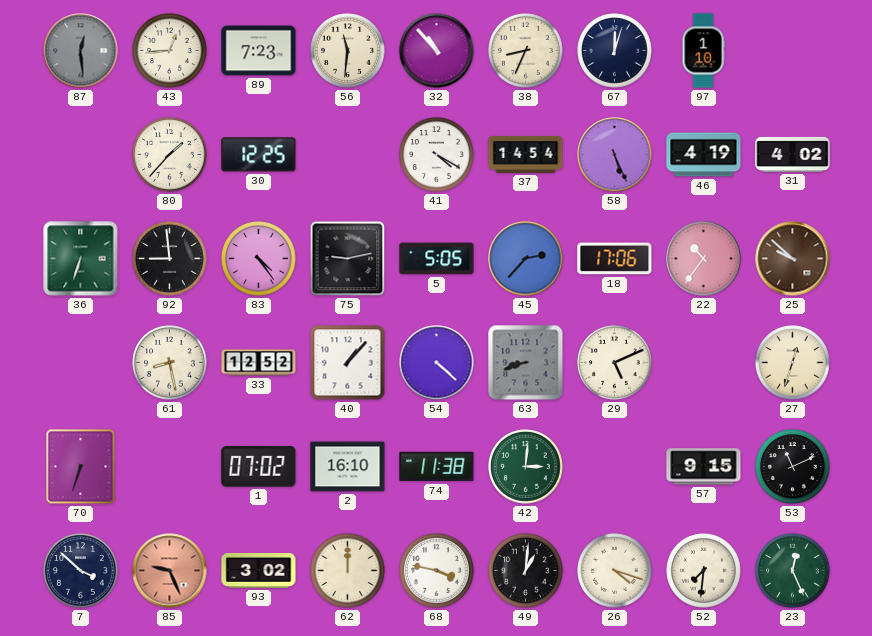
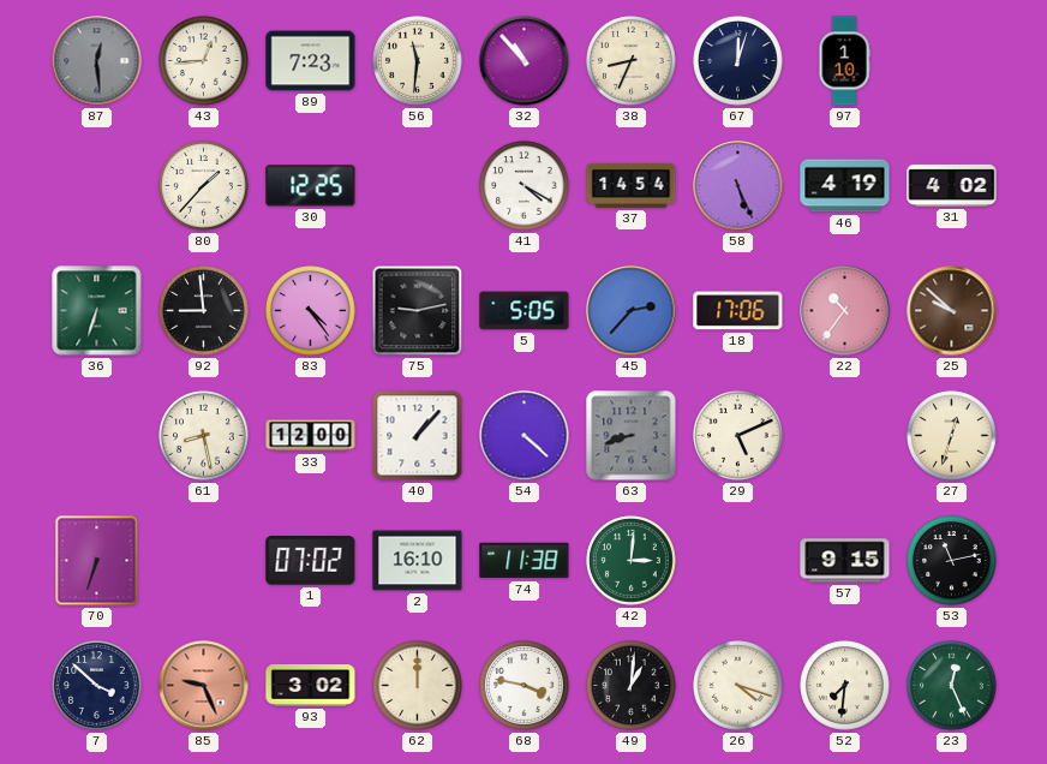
33: 12:52 -> 12:00
53: 11:11 -> 11:13
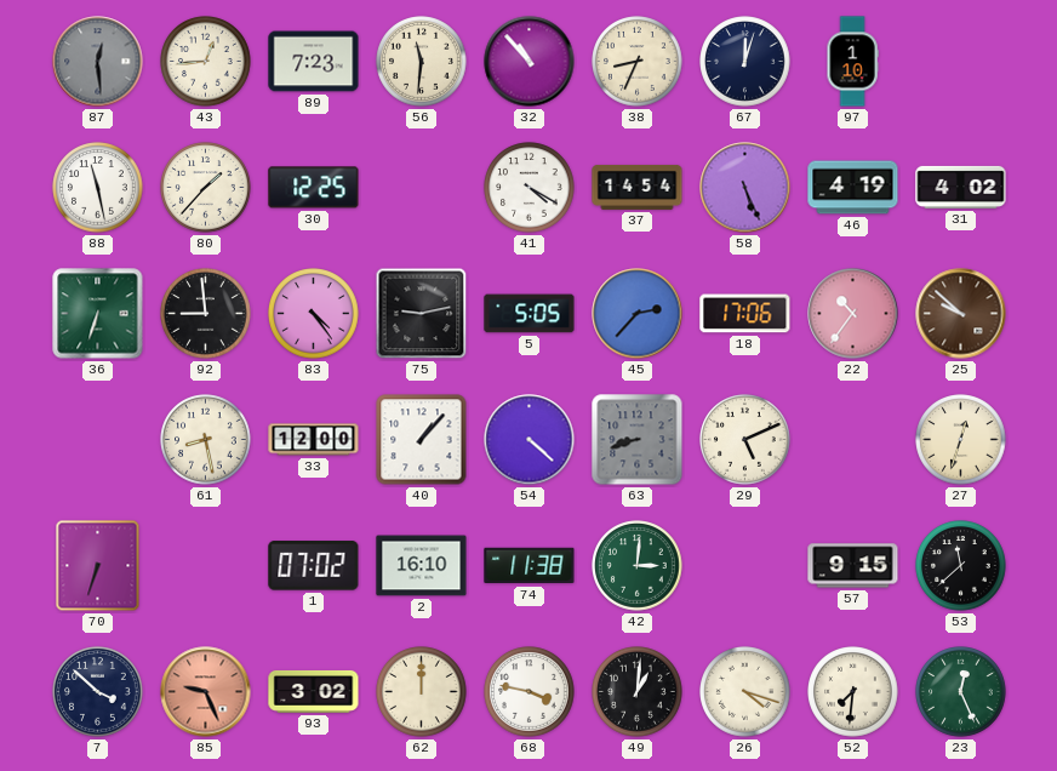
88: none -> 11:28
53: 11:13 -> 11:38
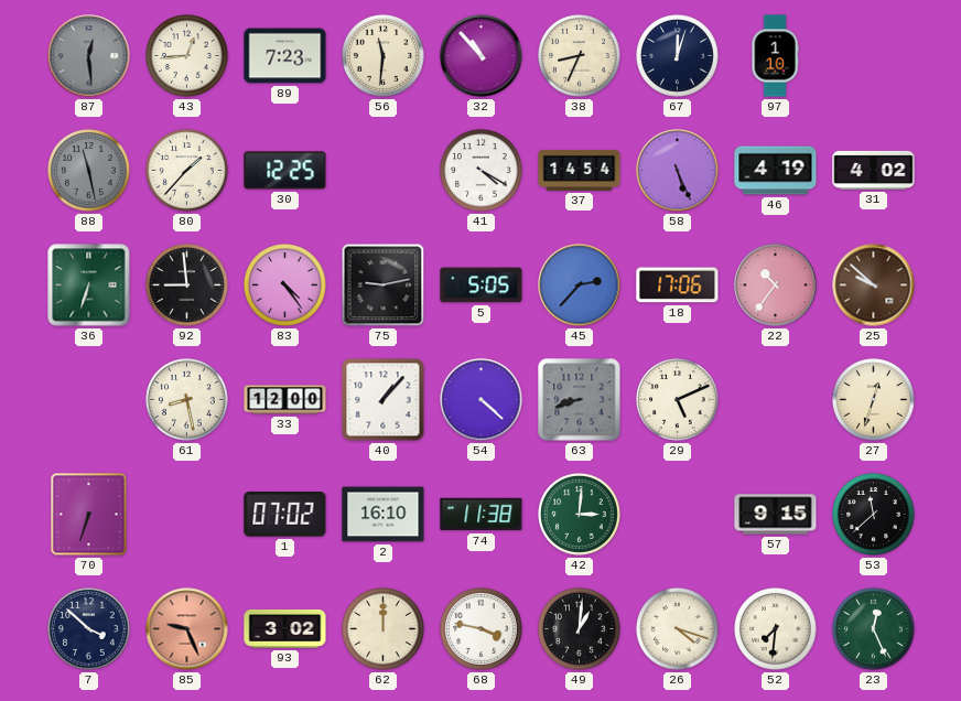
88 dial: white -> grey
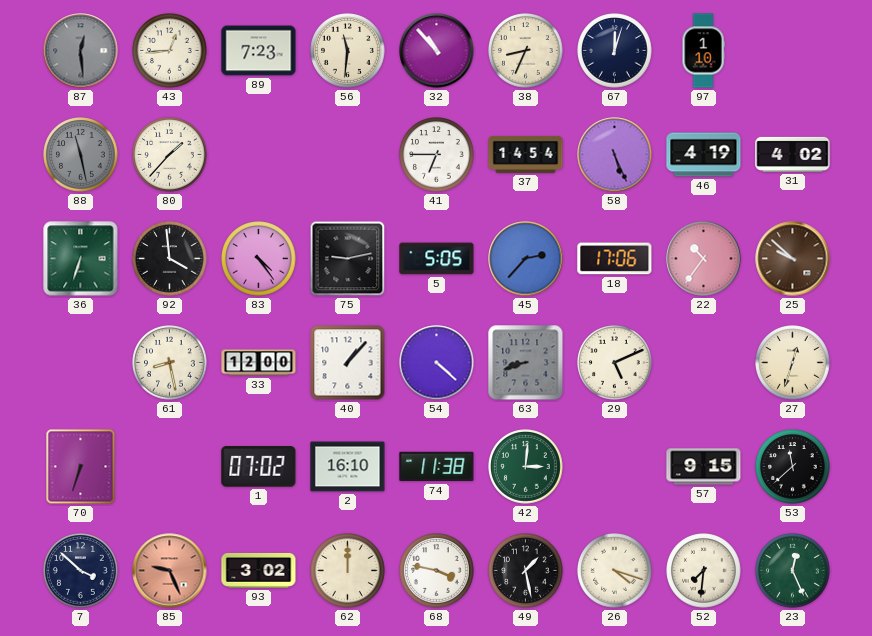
30: 12:25 -> none
41: 4:20 -> 6:45
92: 8:59 -> 3:59
49: 1:01 -> 1:28
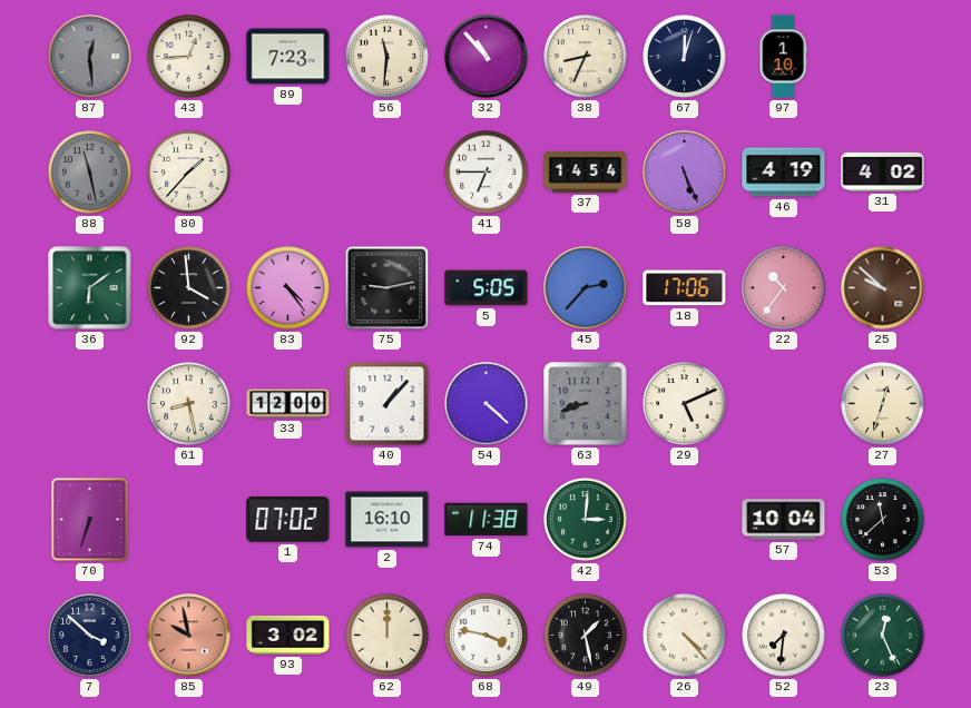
36: 6:33 -> 6:09
57: 9:15 -> 10:04
85: 9:26 -> 9:58
26: 4:18 -> 4:23
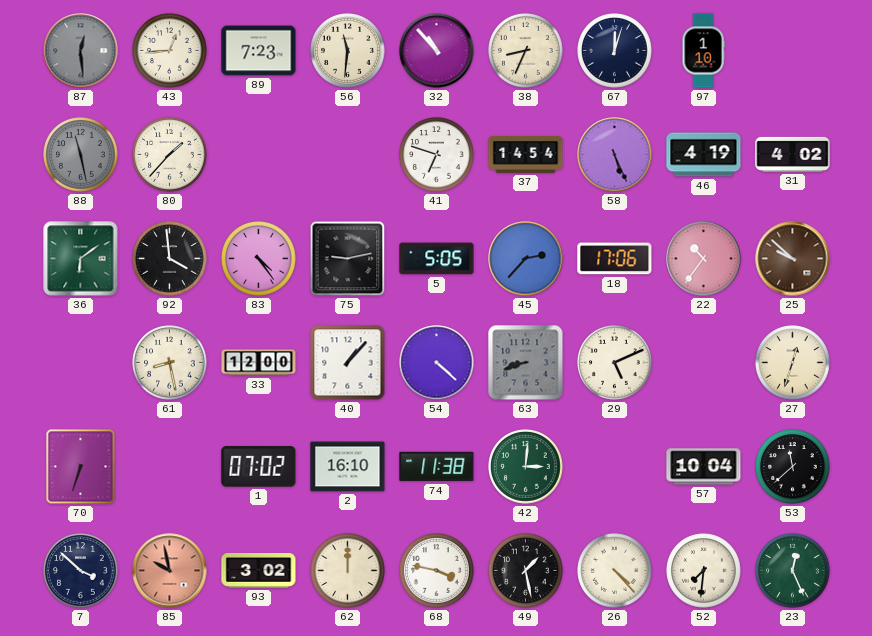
41: 6:45 -> 6:48
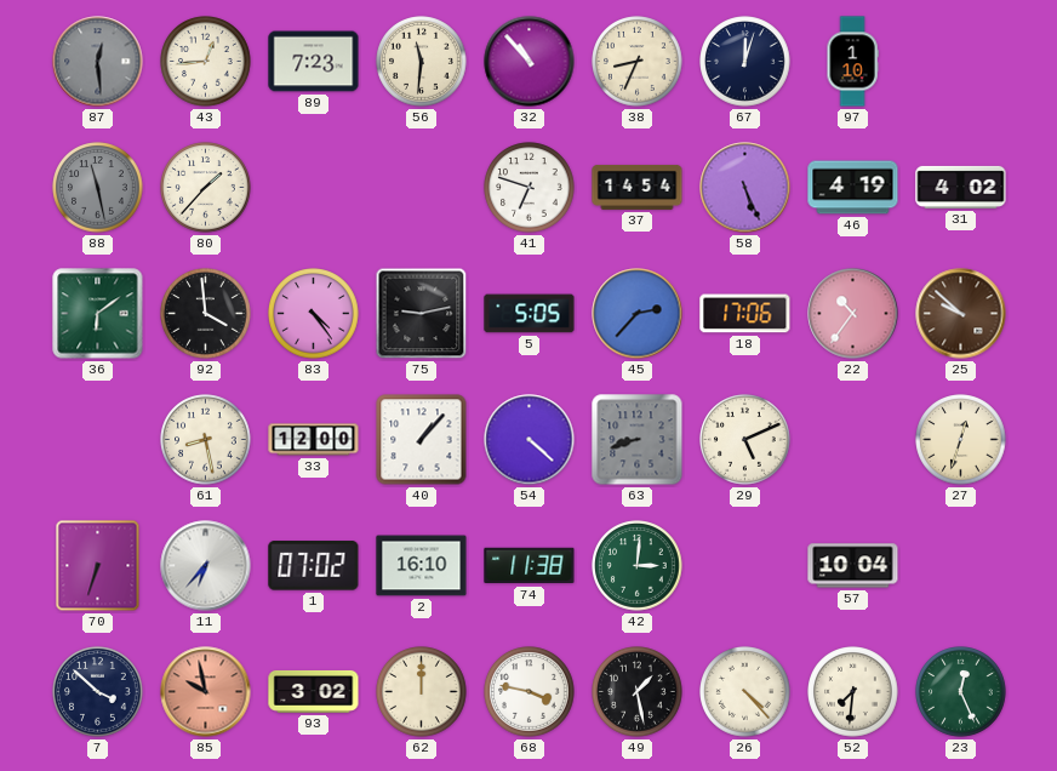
11: none -> 6:37
53: 11:38 -> none
